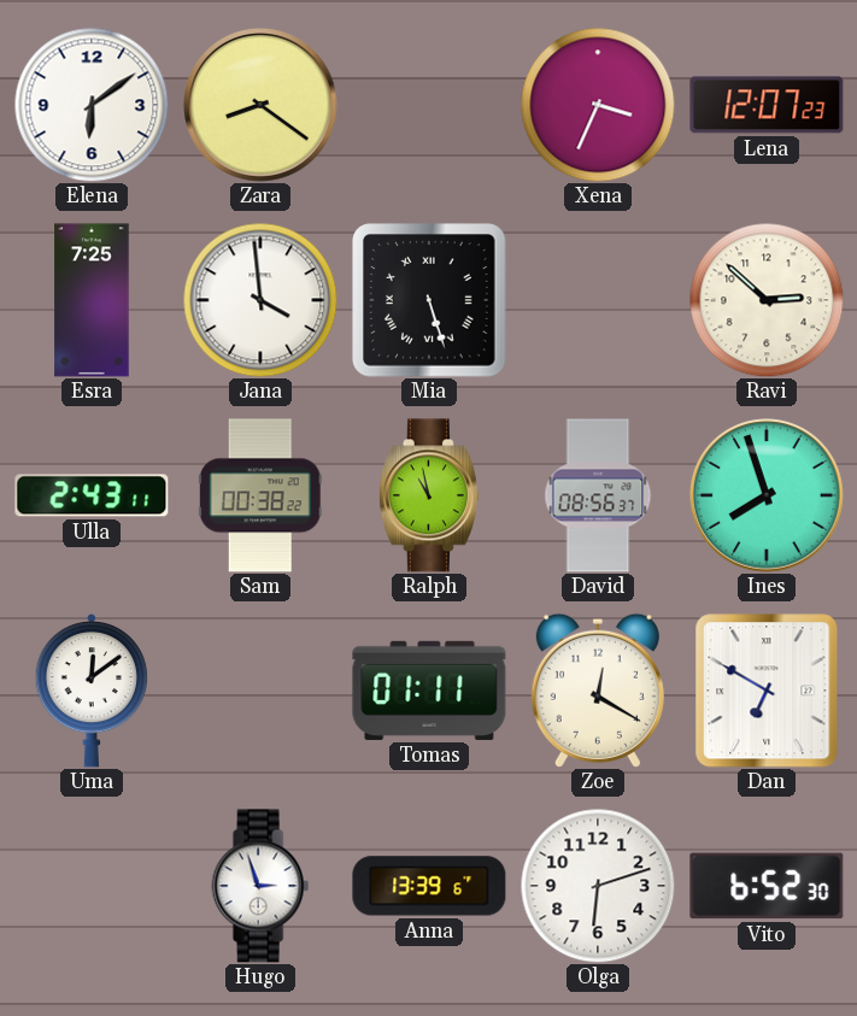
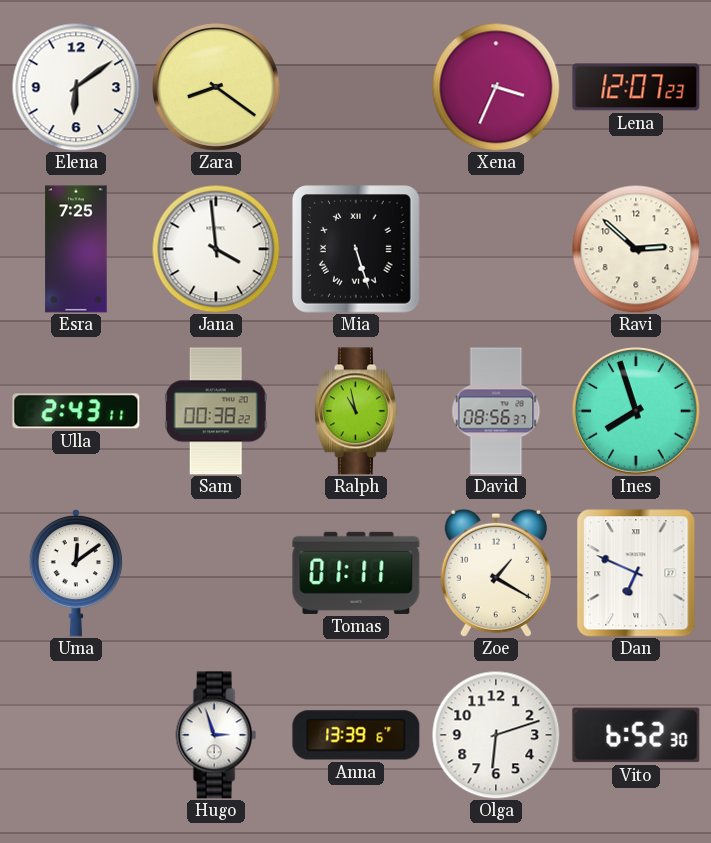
Zoe: 12:20 -> 1:20
Dan: 6:50 -> 6:49
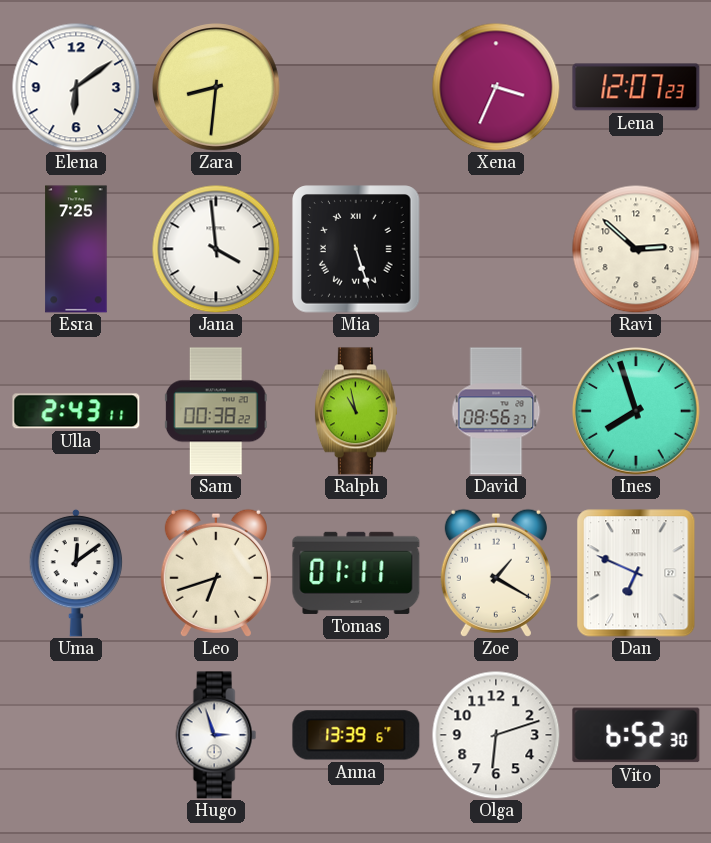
Zara: 8:21 -> 8:31
Leo: none -> 6:42
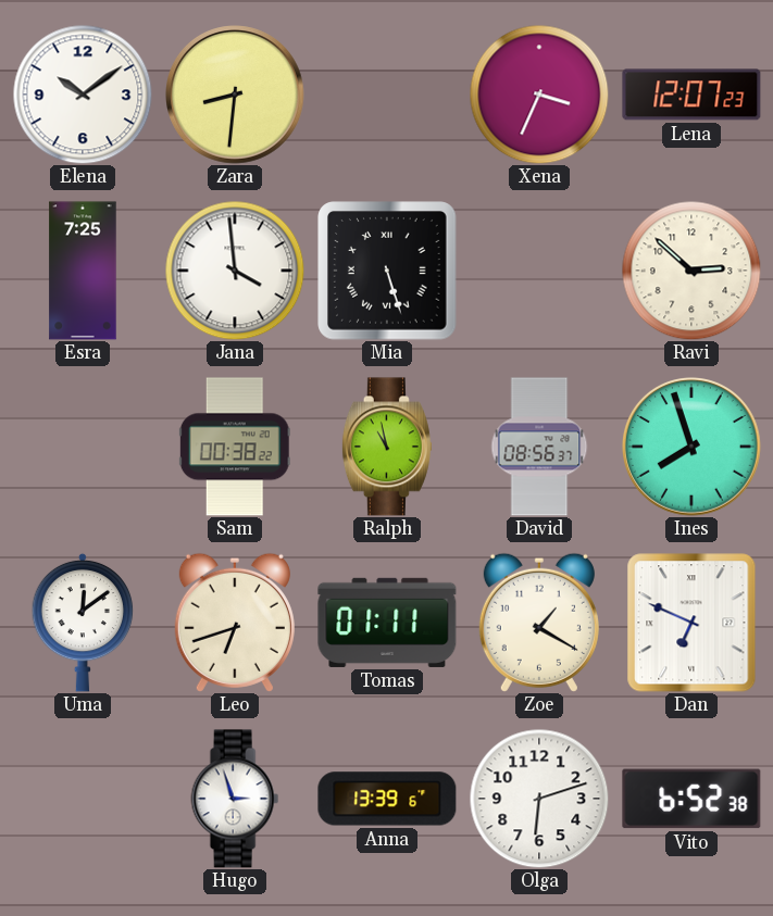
Elena: 6:09 -> 10:09
Ulla: 2:43 -> none
Vito: 6:52:30 -> 6:52:38
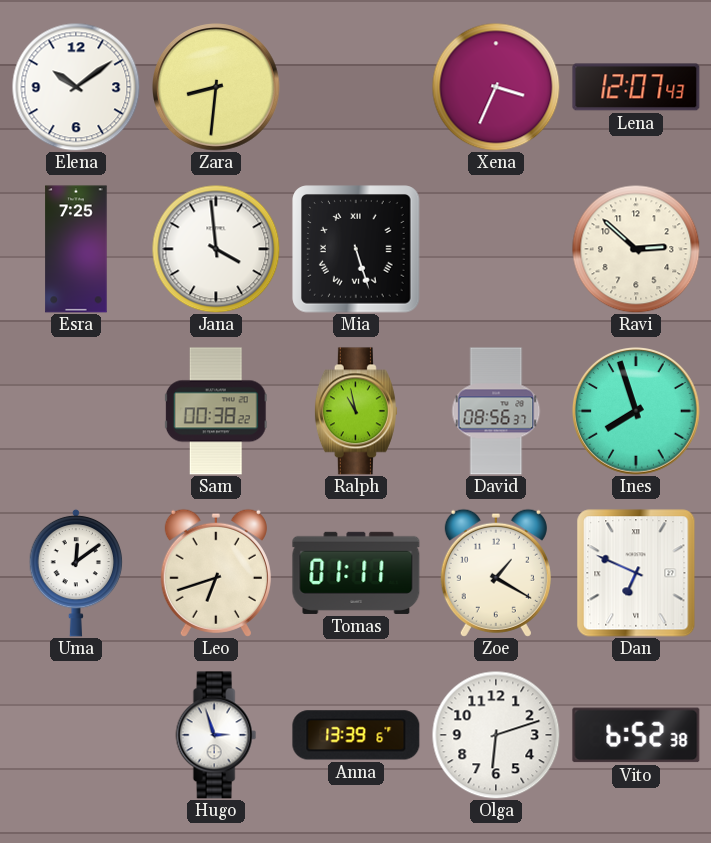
Lena: 12:07:23 -> 12:07:43
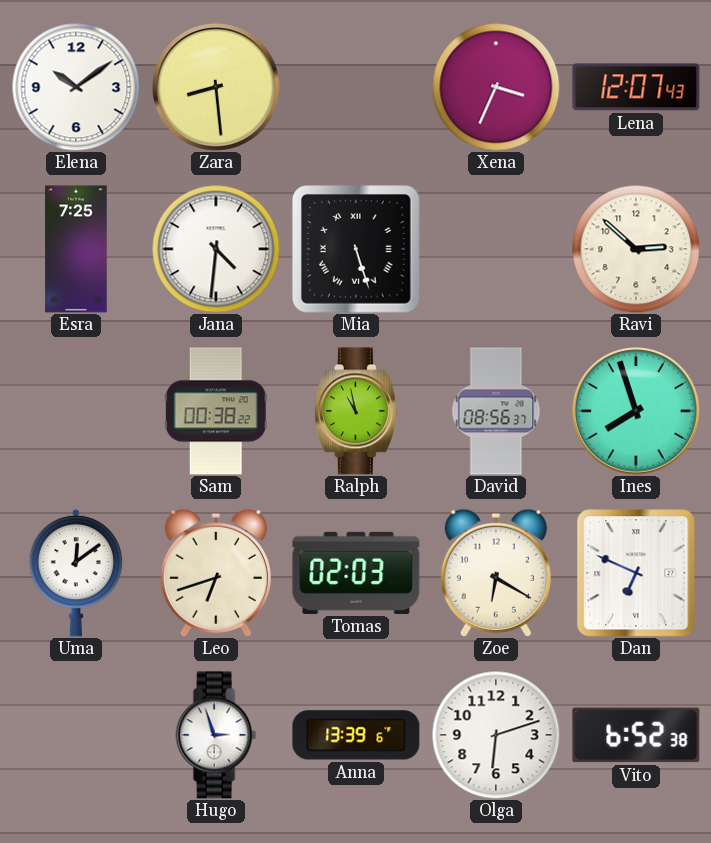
Zara: 8:31 -> 8:29
Jana: 3:59 -> 4:31
Tomas: 01:11 -> 02:03
Zoe: 1:20 -> 6:20
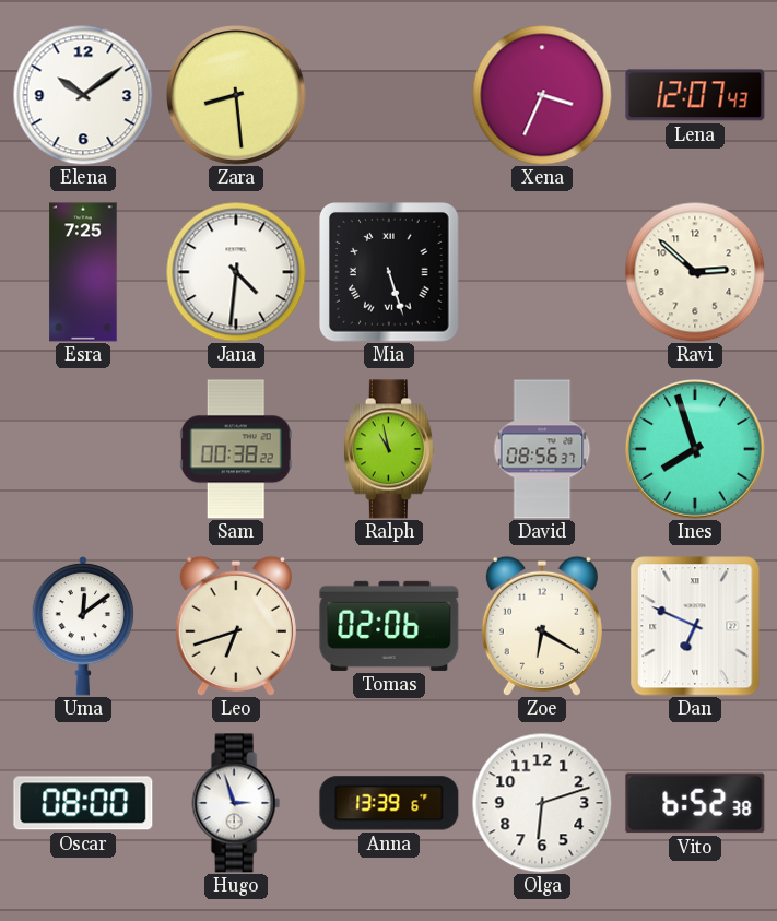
Tomas: 02:03 -> 02:06
Oscar: none -> 08:00
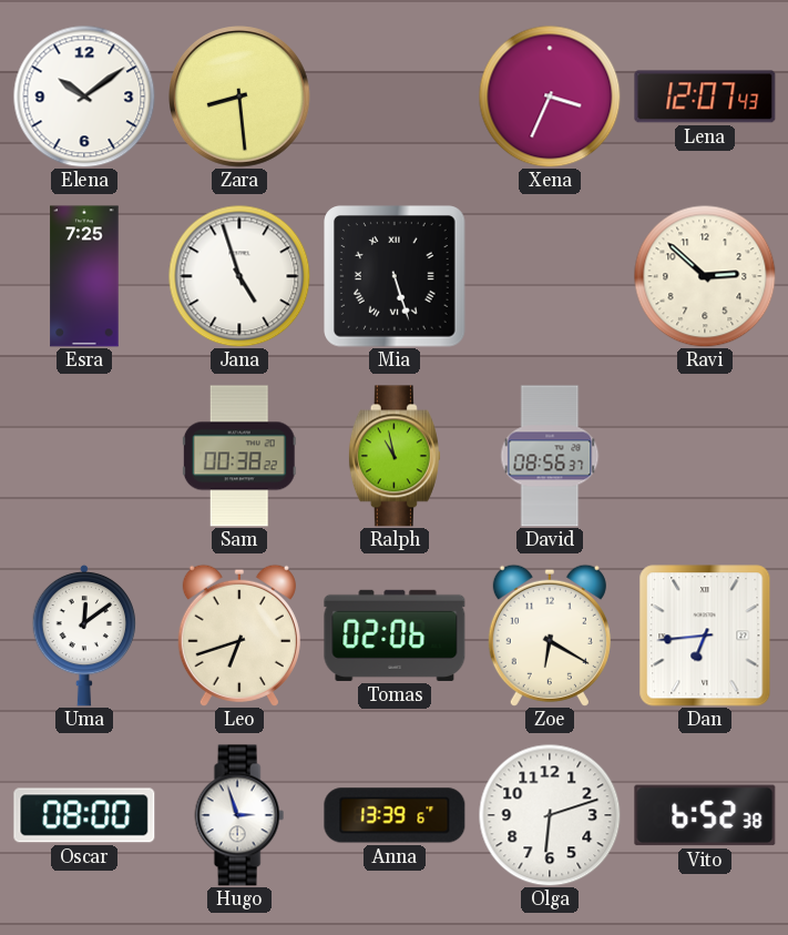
Jana: 4:31 -> 4:57
Ines: 7:57 -> none
Dan: 6:49 -> 6:44
